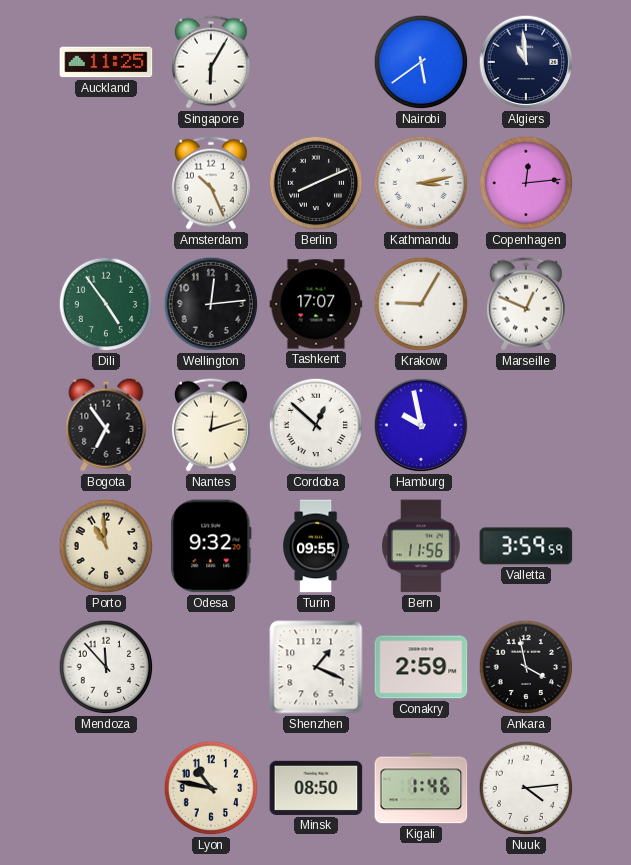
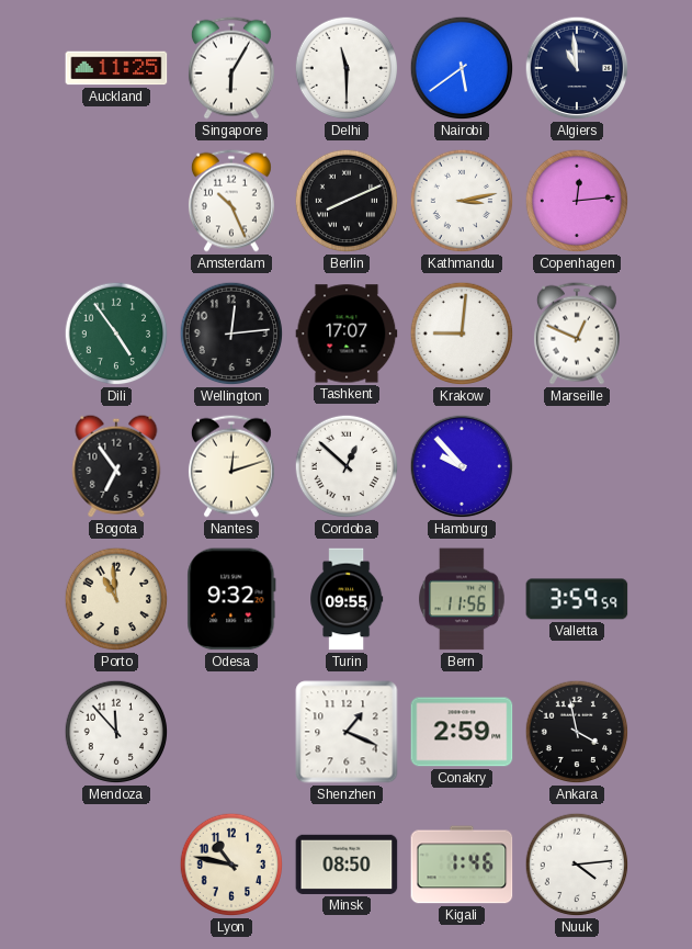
Delhi: none -> 11:30
Krakow: 9:05 -> 9:01
Hamburg: 9:58 -> 9:53
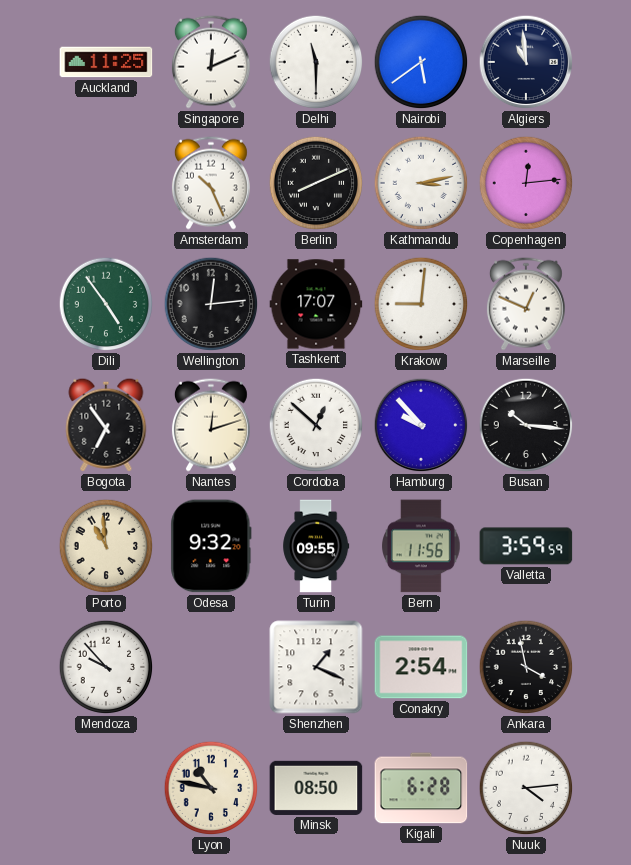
Singapore: 6:05 -> 12:11
Busan: none -> 10:16
Mendoza: 11:53 -> 9:53
Conakry: 2:59 -> 2:54
Kigali: 1:46 -> 6:28
